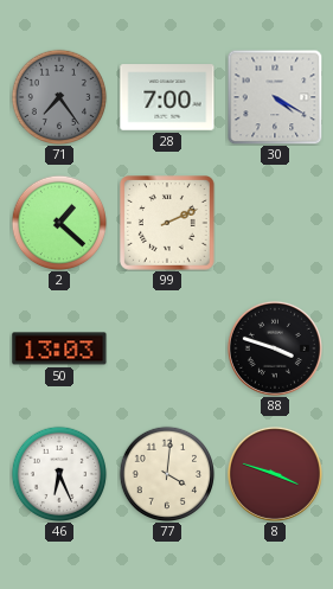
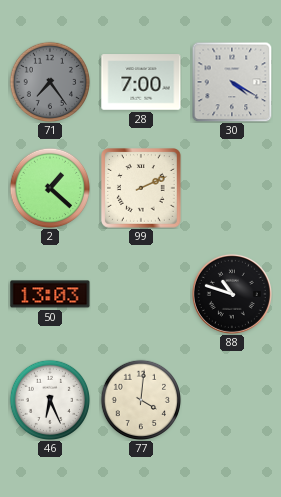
88: 3:48 -> 10:48
8: 3:48 -> none
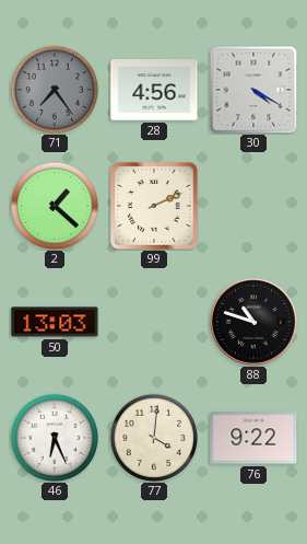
28: 7:00 -> 4:56
76: none -> 9:22
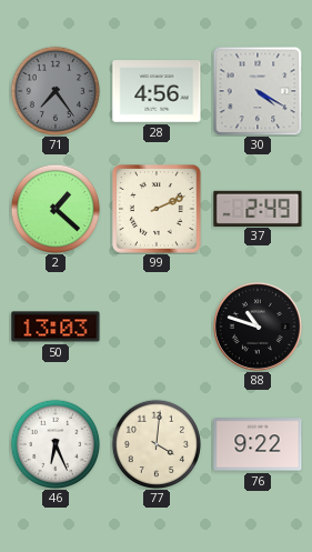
37: none -> 2:49
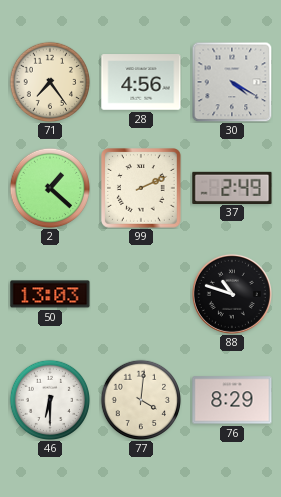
71 dial: grey -> cream
46: 6:26 -> 6:30
76: 9:22 -> 8:29
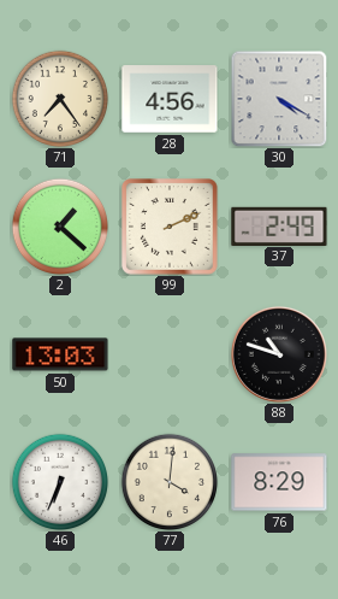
46: 6:30 -> 6:34
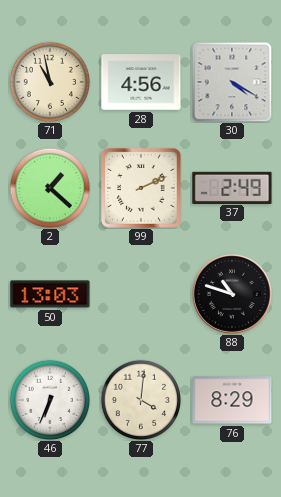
71: 7:24 -> 10:58
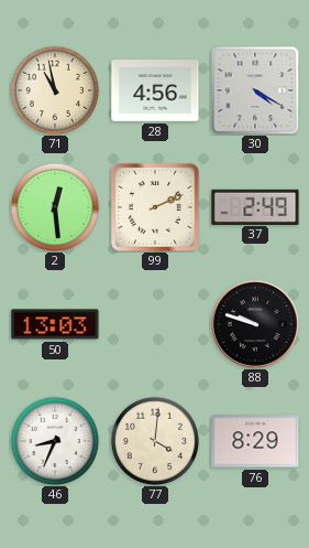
2: 1:22 -> 12:29
88: 10:48 -> 9:48
46: 6:34 -> 8:34
